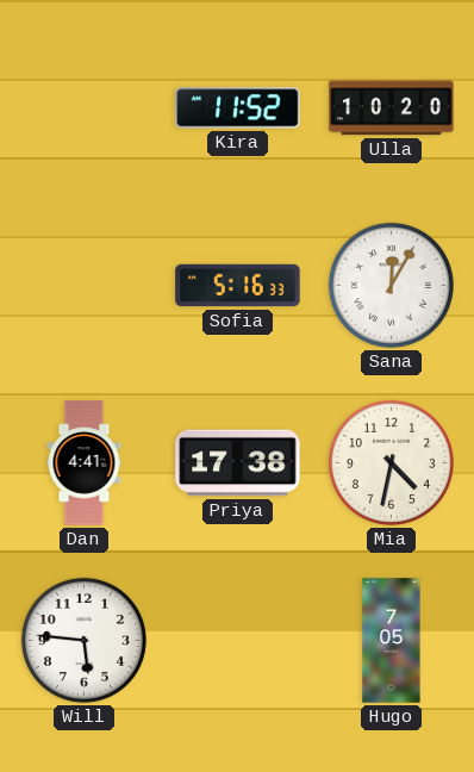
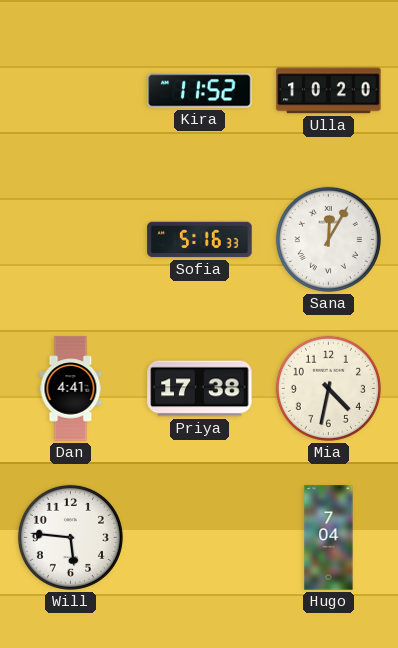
Hugo: 7:05 -> 7:04
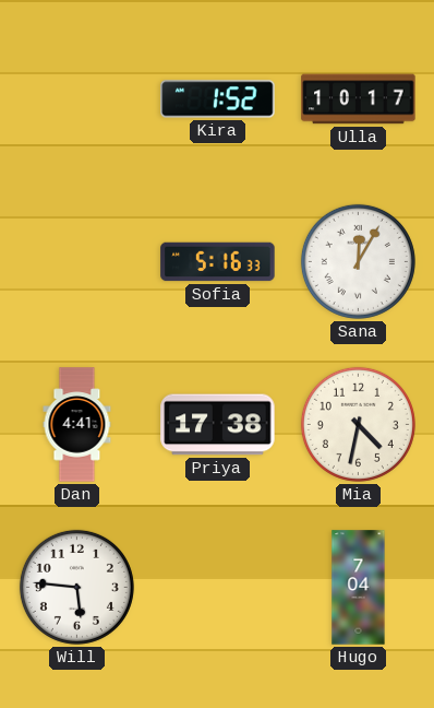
Kira: 11:52 -> 1:52
Ulla: 10:20 -> 10:17
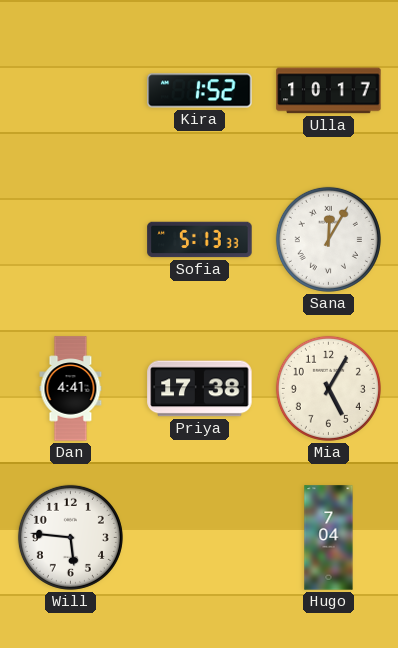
Sofia: 5:16 -> 5:13
Mia: 4:32 -> 5:05
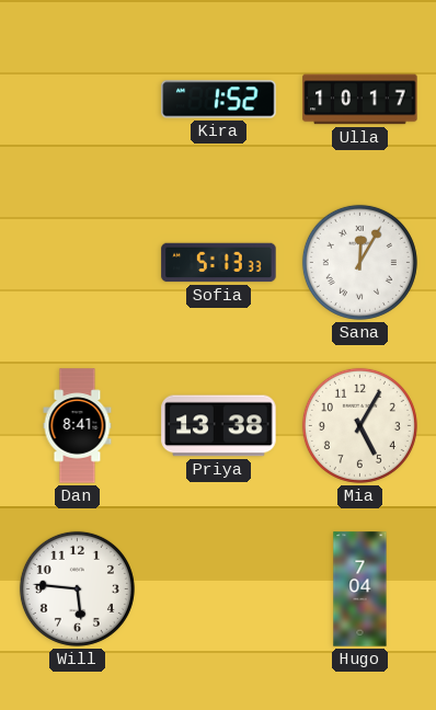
Dan: 4:41 -> 8:41
Priya: 17:38 -> 13:38
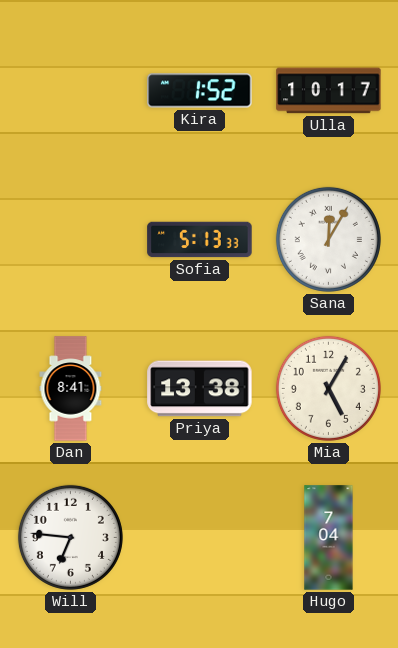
Will: 5:46 -> 6:46
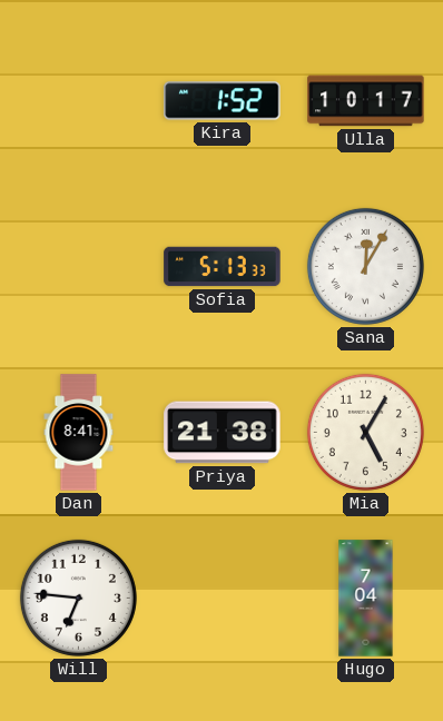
Priya: 13:38 -> 21:38
